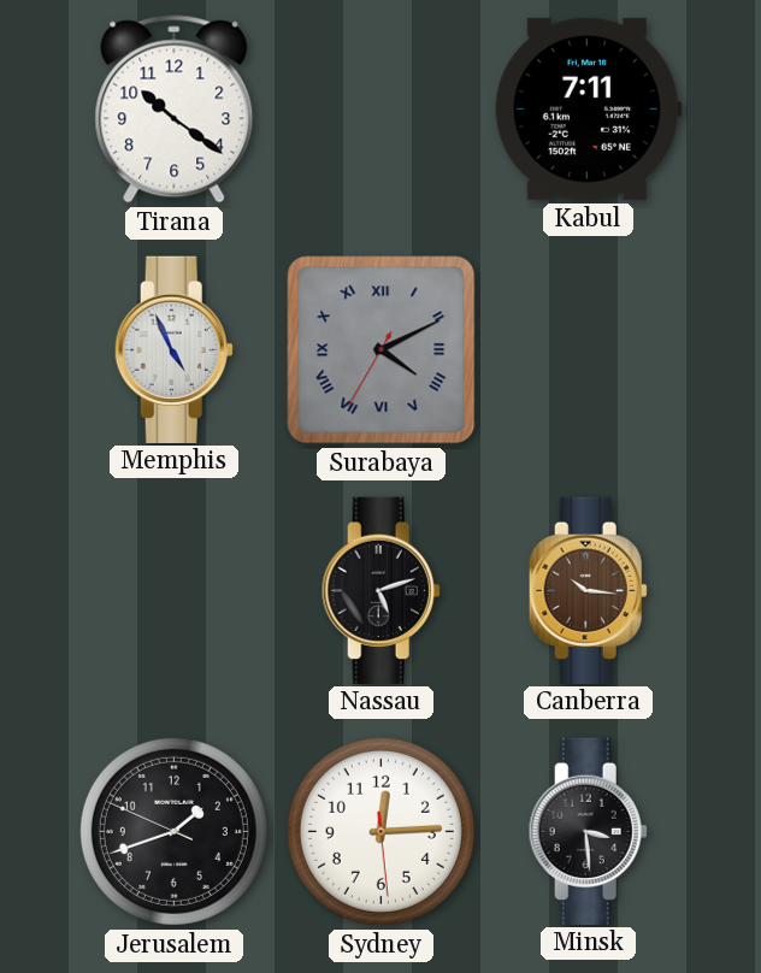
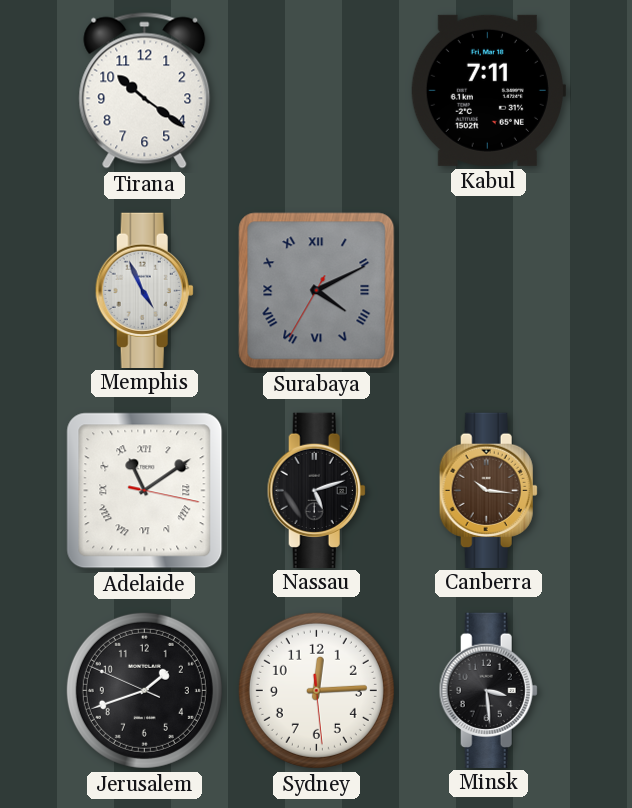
Adelaide: none -> 11:09
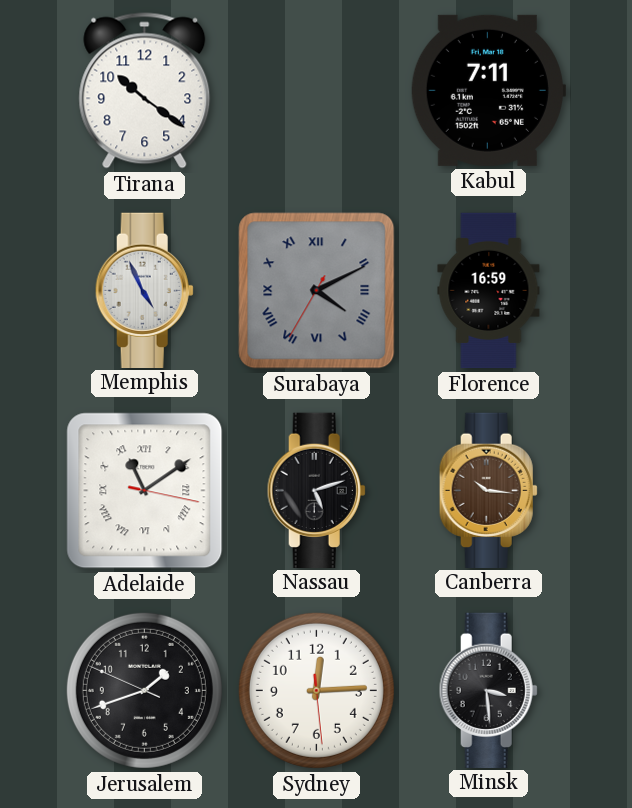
Florence: none -> 16:59
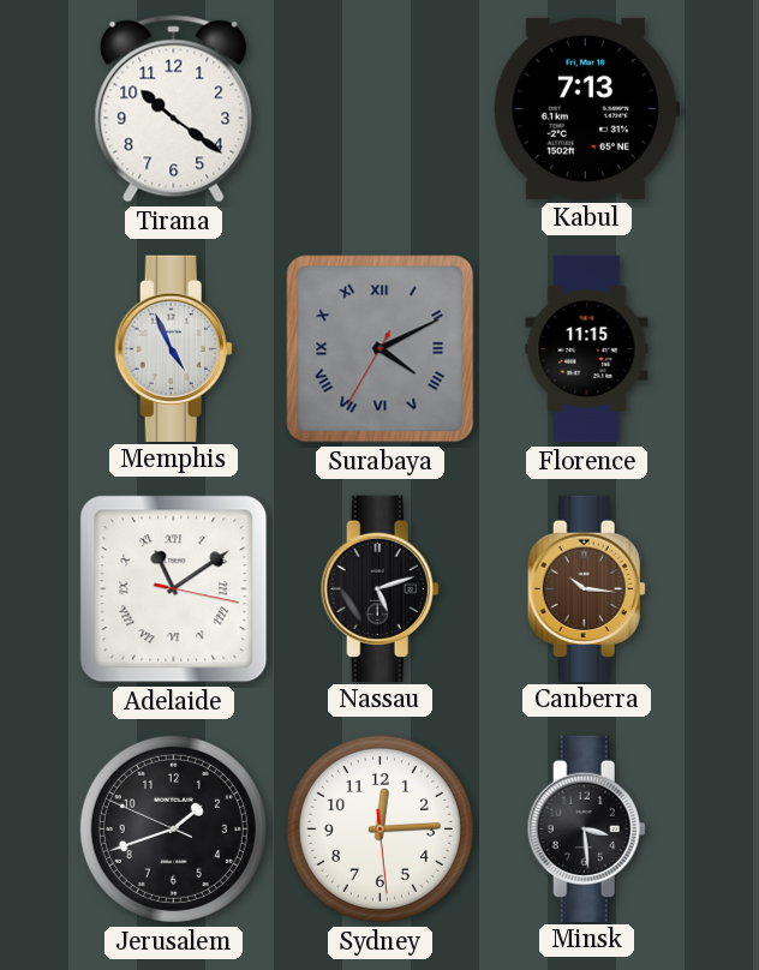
Kabul: 7:11 -> 7:13
Florence: 16:59 -> 11:15
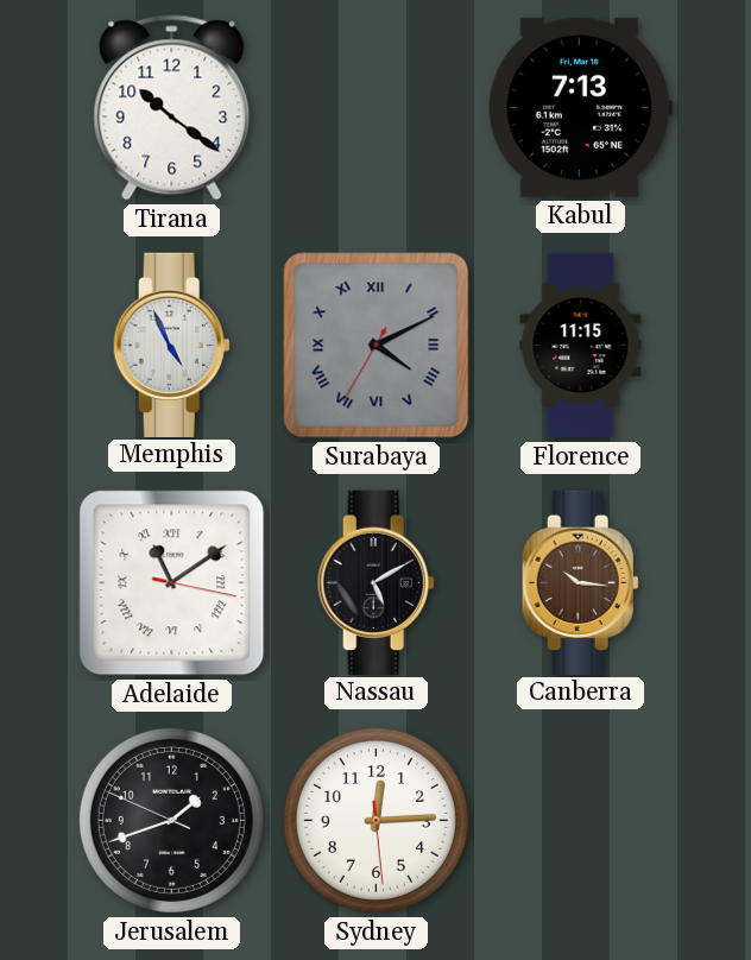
Nassau: 5:12 -> 5:10
Minsk: 3:29 -> none
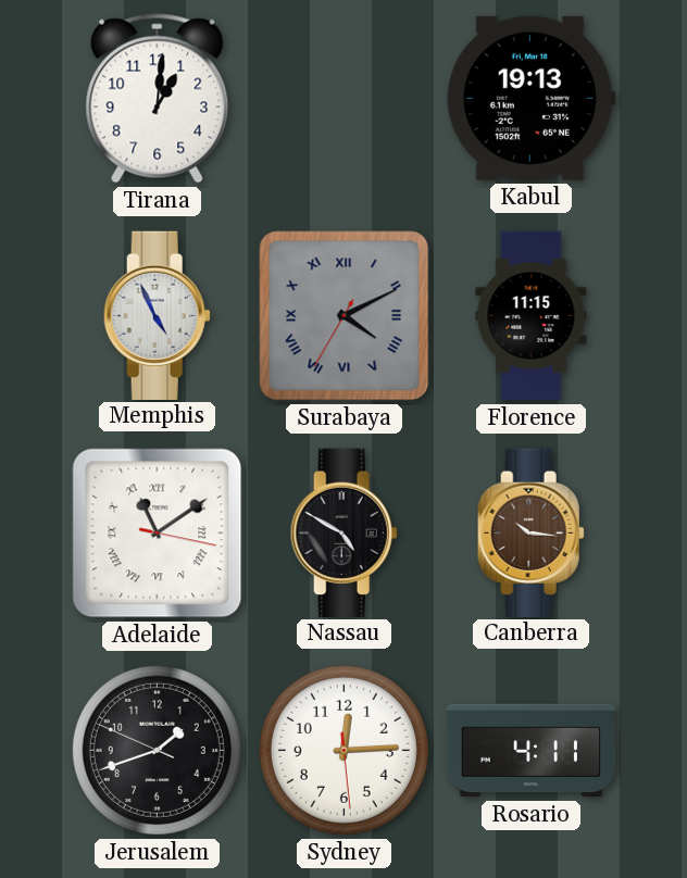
Tirana: 10:21 -> 1:01
Kabul: 7:13 -> 19:13
Nassau: 5:10 -> 4:50
Rosario: none -> 4:11
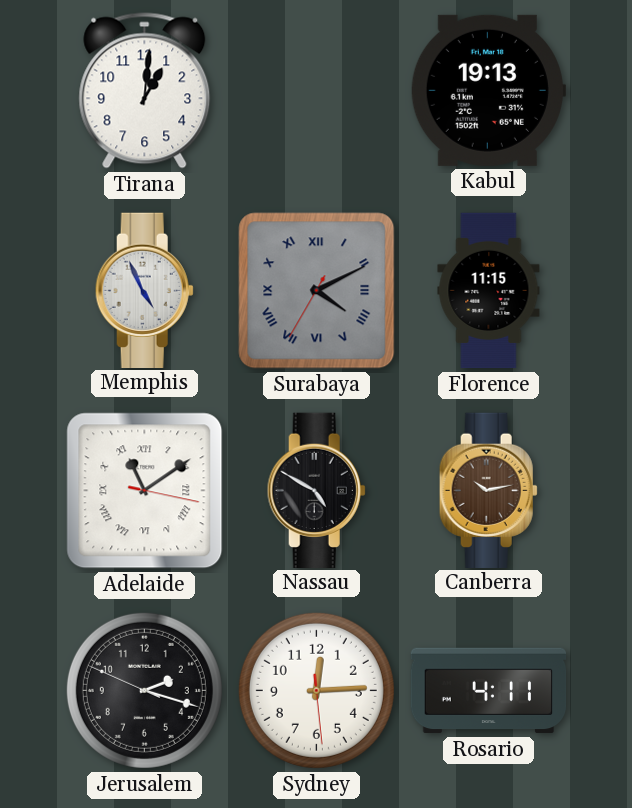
Canberra: 10:16 -> 10:13
Jerusalem: 1:41 -> 2:17
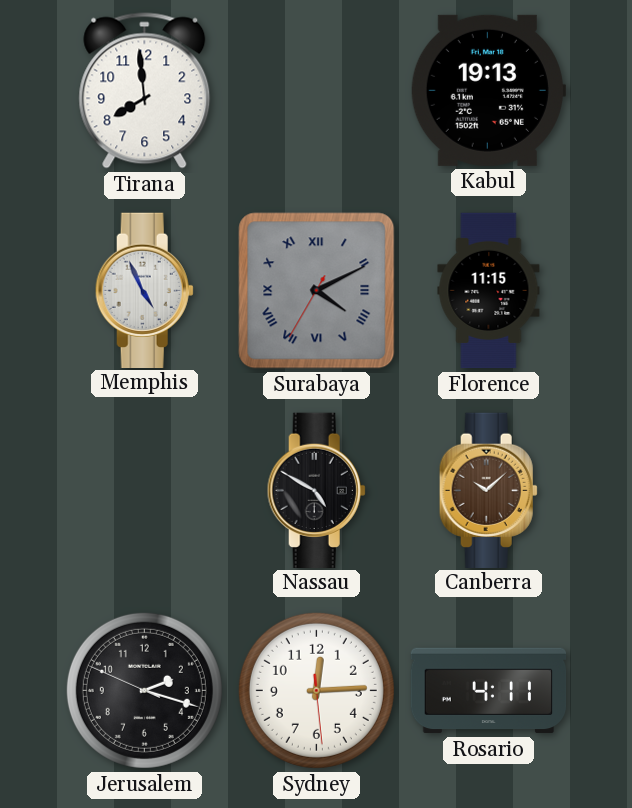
Tirana: 1:01 -> 7:59
Adelaide: 11:09 -> none
Canberra: 10:13 -> 10:08
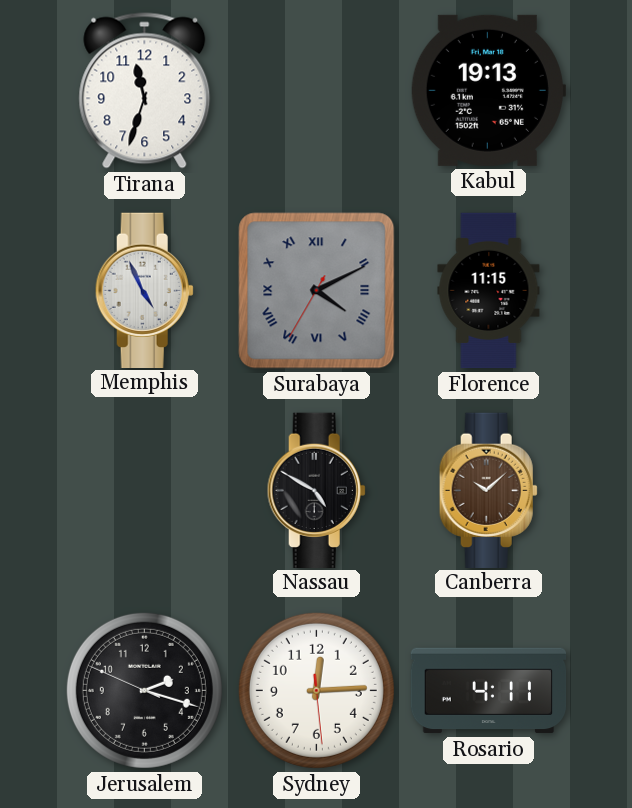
Tirana: 7:59 -> 11:33
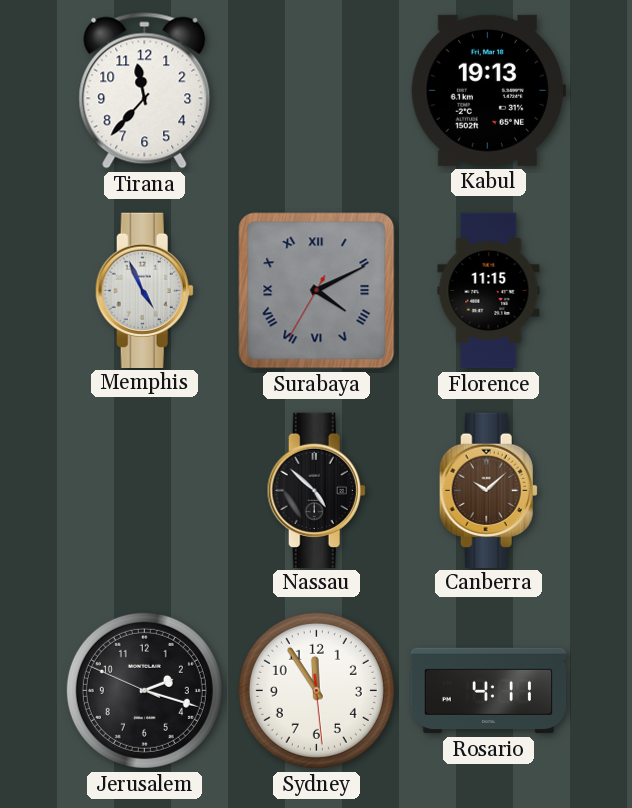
Tirana: 11:33 -> 11:37
Nassau: 4:50 -> 4:52
Sydney: 12:14 -> 11:54
